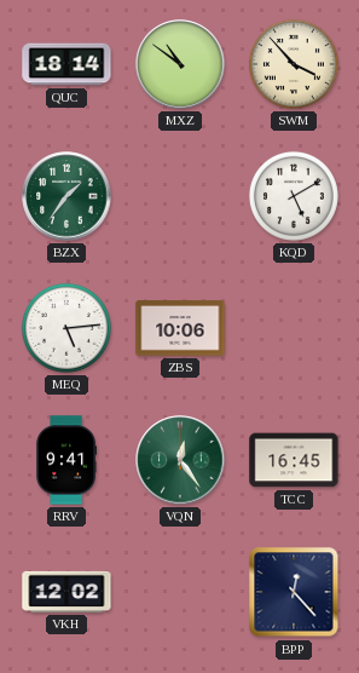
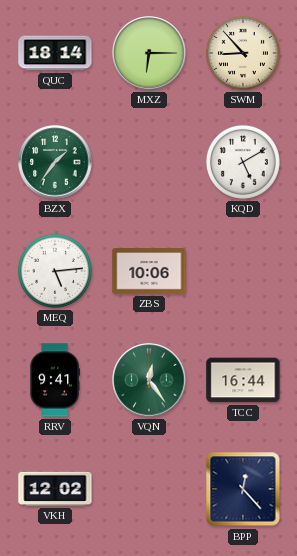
MXZ: 10:51 -> 6:15
SWM: 3:53 -> 8:53
TCC: 16:45 -> 16:44
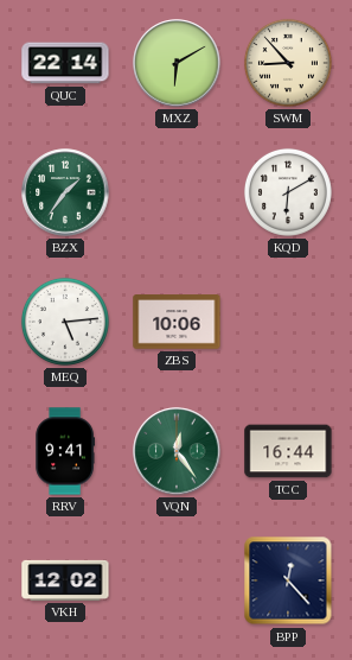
QUC: 18:14 -> 22:14
MXZ: 6:15 -> 6:10
KQD: 5:10 -> 6:10
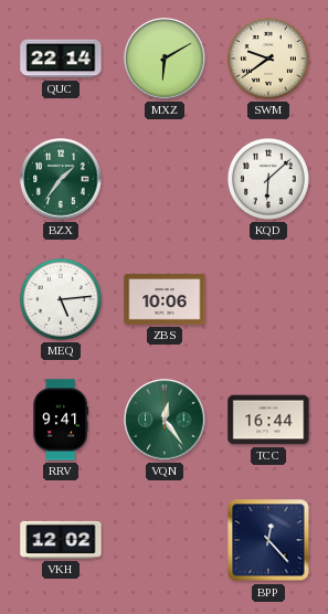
SWM: 8:53 -> 9:39
KQD: 6:10 -> 6:08
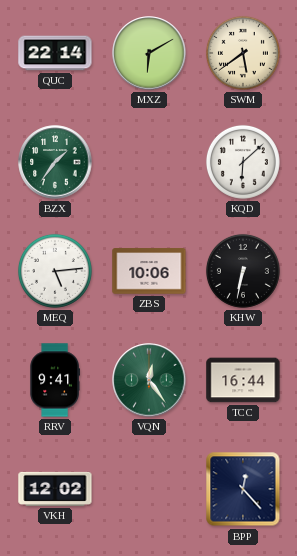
SWM: 9:39 -> 5:39
KHW: none -> 6:32
